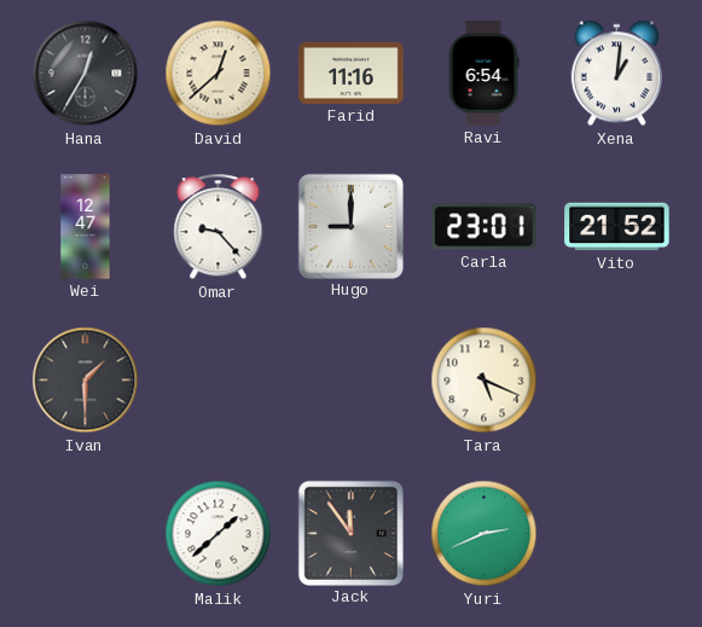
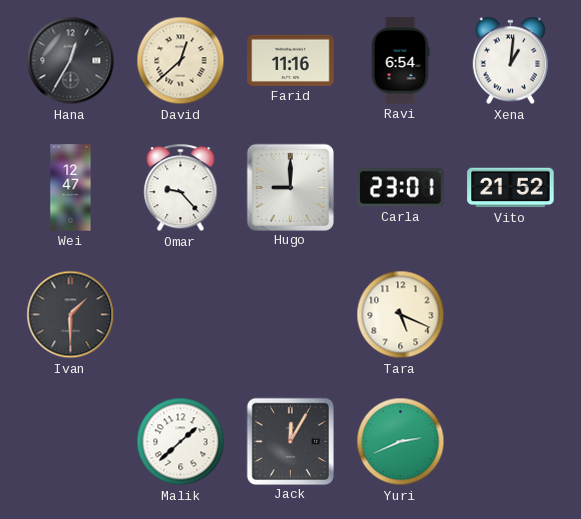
Jack: 11:54 -> 12:05
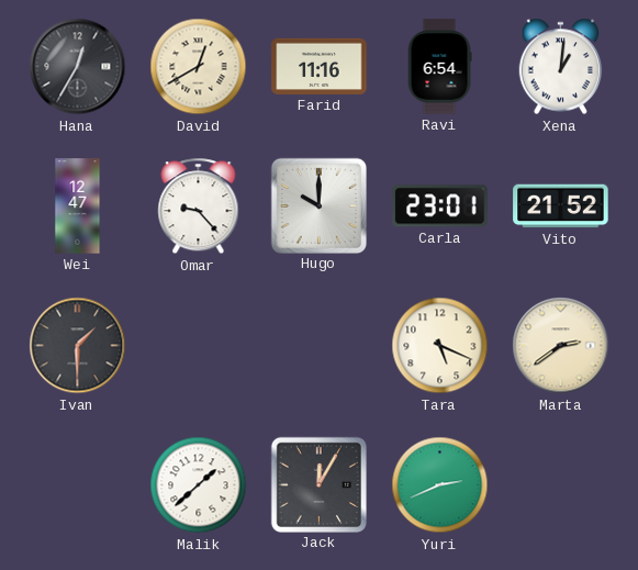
David: 12:38 -> 12:40
Hugo: 9:00 -> 10:00
Marta: none -> 2:39
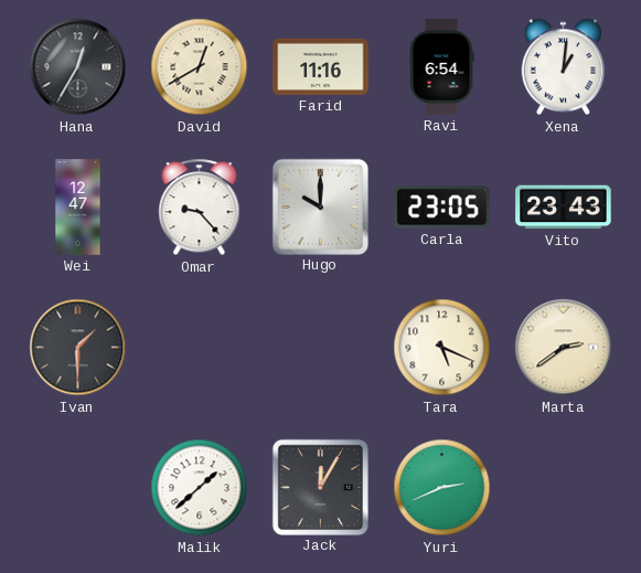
Carla: 23:01 -> 23:05
Vito: 21:52 -> 23:43
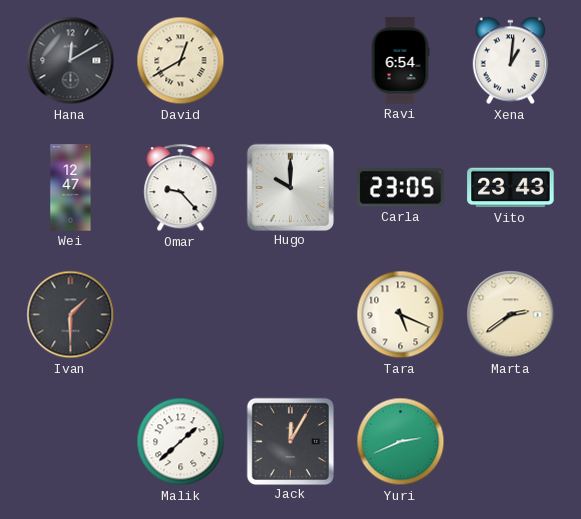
Hana: 12:35 -> 12:10
Farid: 11:16 -> none
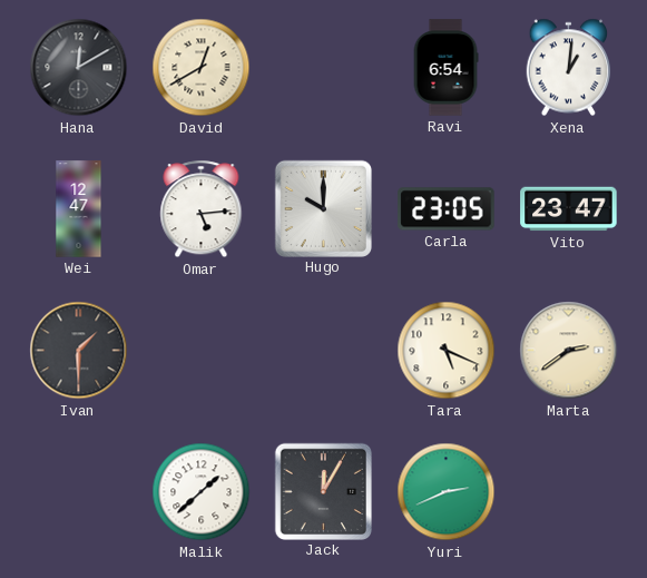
Omar: 9:23 -> 5:14
Vito: 23:43 -> 23:47
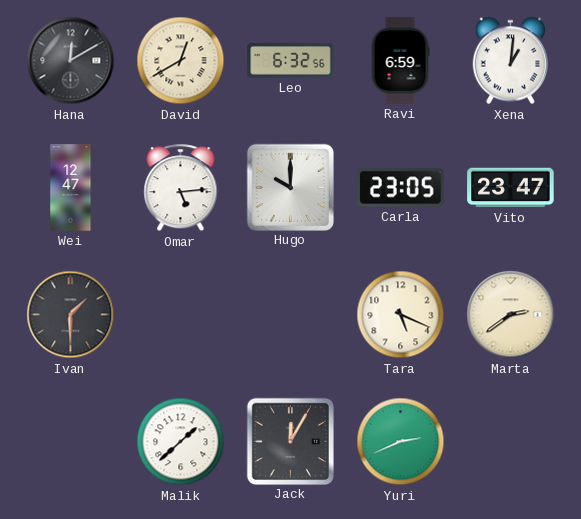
Leo: none -> 6:32
Ravi: 6:54 -> 6:59
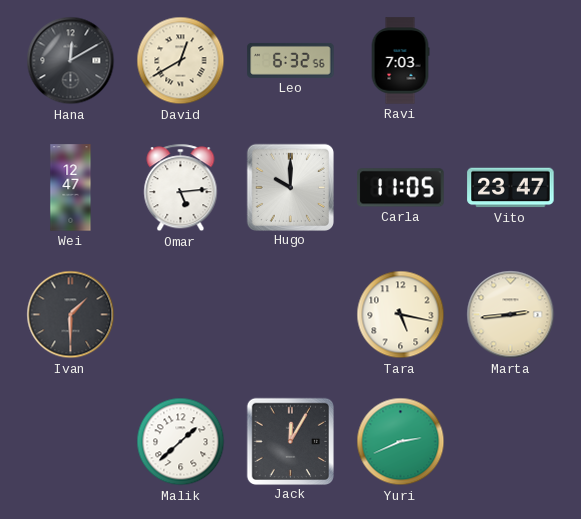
Ravi: 6:59 -> 7:03
Xena: 1:01 -> none
Carla: 23:05 -> 11:05
Tara: 5:19 -> 5:17
Marta: 2:39 -> 2:44
